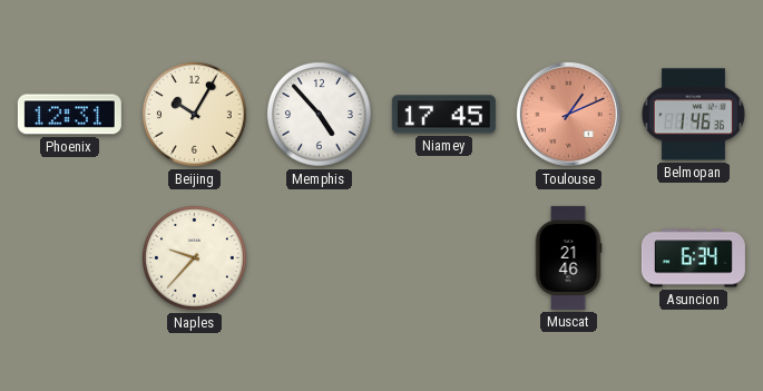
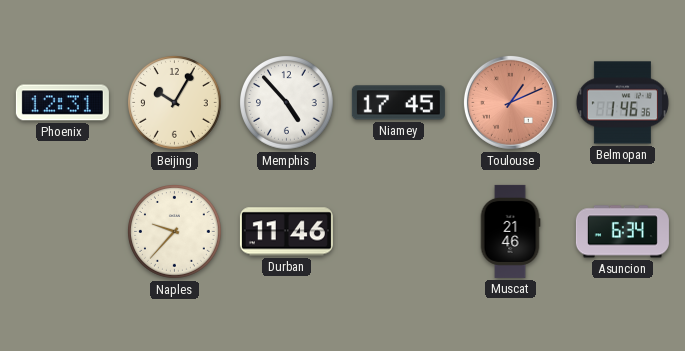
Durban: none -> 11:46
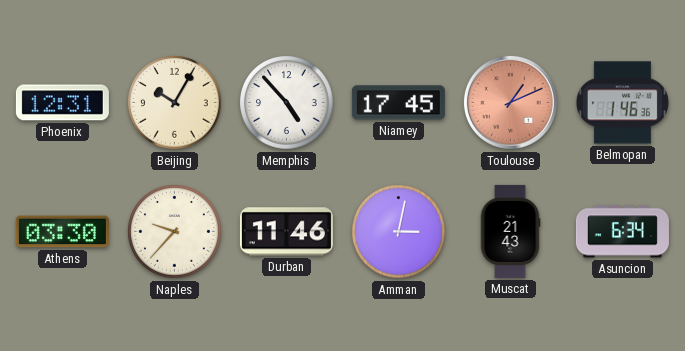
Athens: none -> 03:30
Amman: none -> 3:02
Muscat: 21:46 -> 21:43
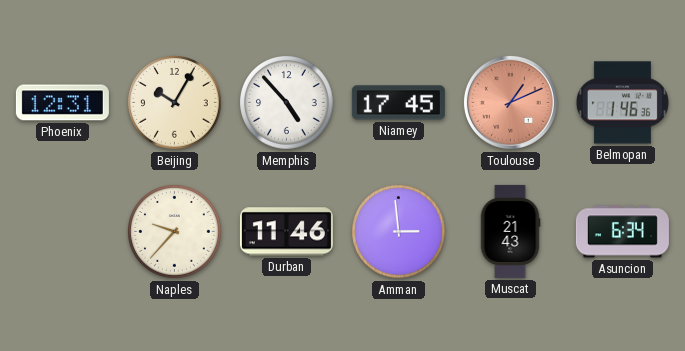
Athens: 03:30 -> none
Amman: 3:02 -> 2:59
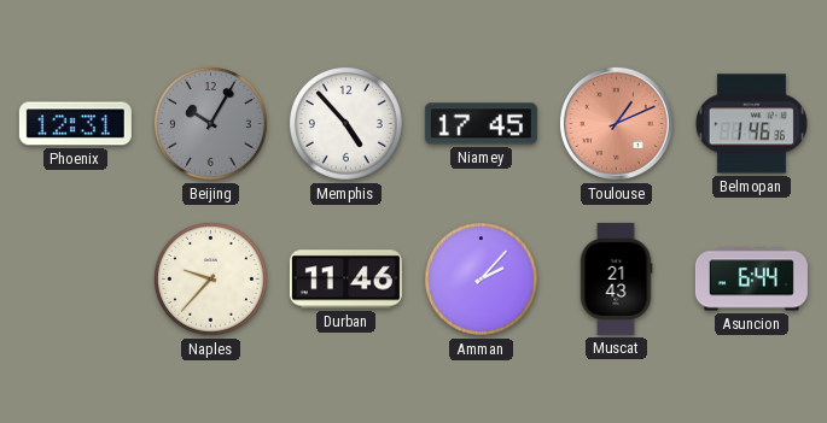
Beijing dial: cream -> grey
Amman: 2:59 -> 2:07
Asuncion: 6:34 -> 6:44
